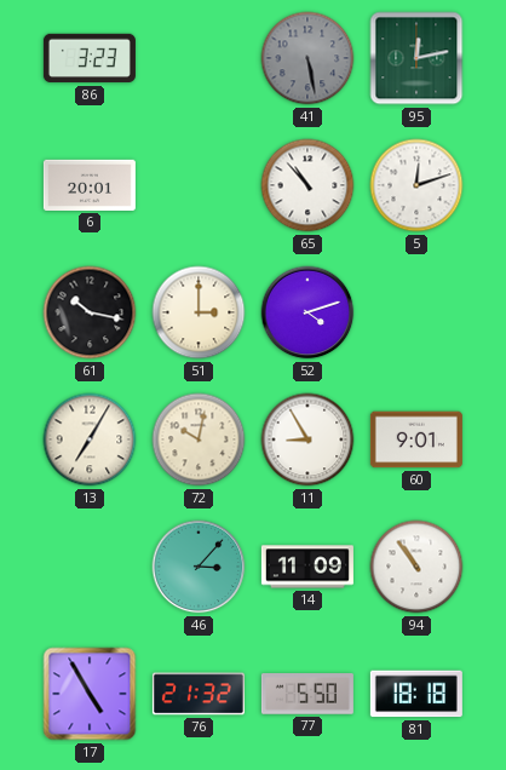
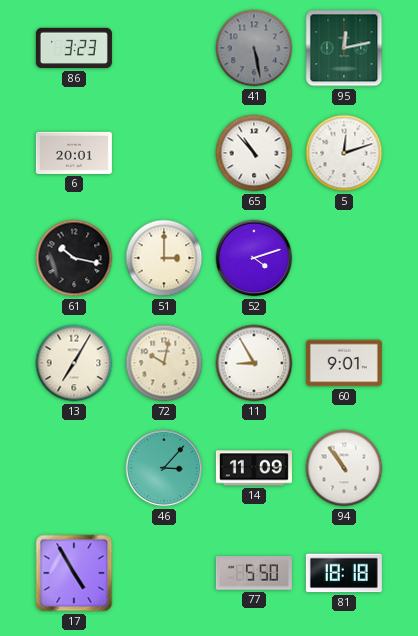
76: 21:32 -> none
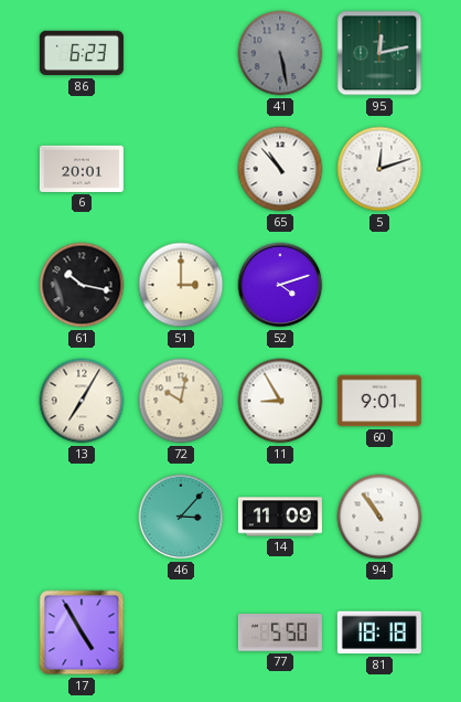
86: 3:23 -> 6:23
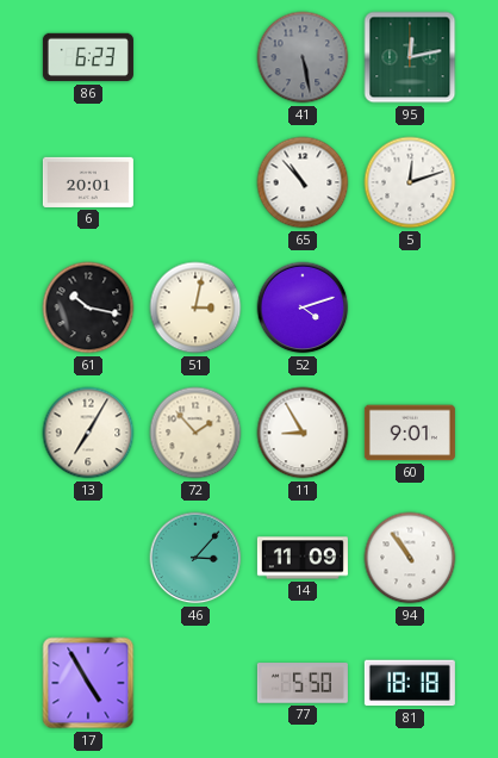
51: 3:00 -> 3:02
72: 10:02 -> 1:53
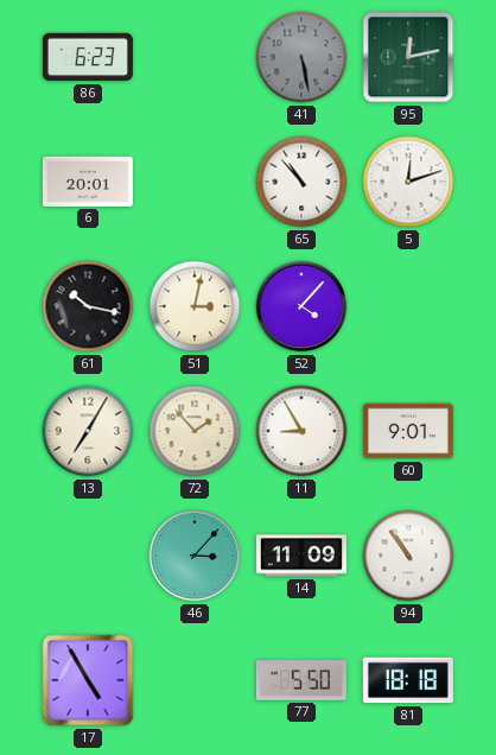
52: 4:12 -> 4:07
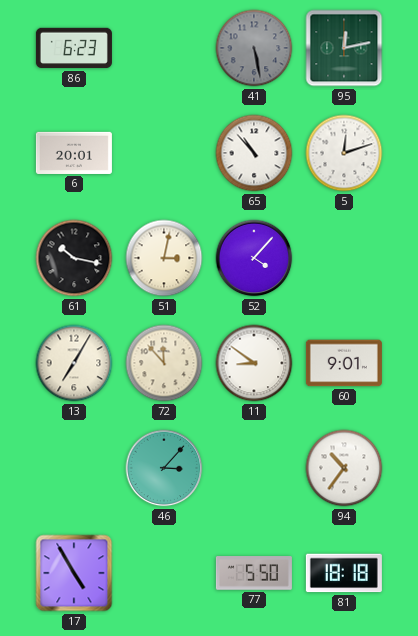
72: 1:53 -> 11:53
11: 8:55 -> 8:51
14: 11:09 -> none
94: 10:54 -> 10:36
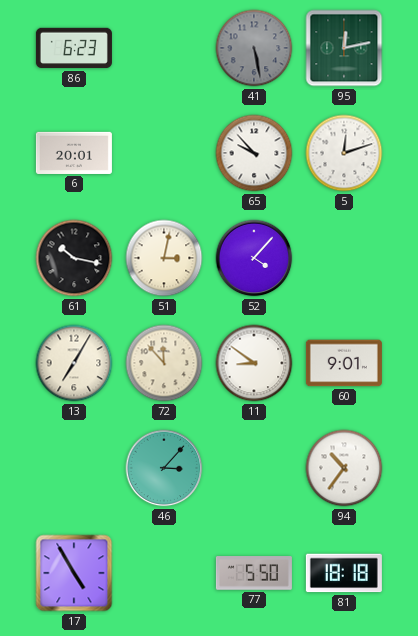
65: 10:53 -> 9:53
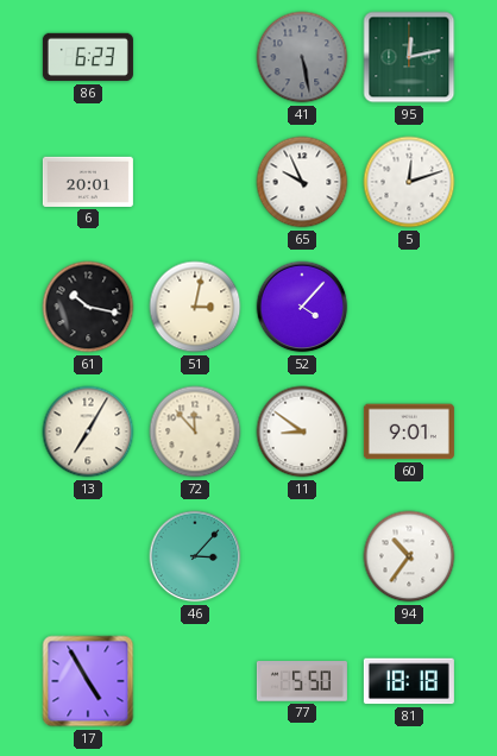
65: 9:53 -> 9:56
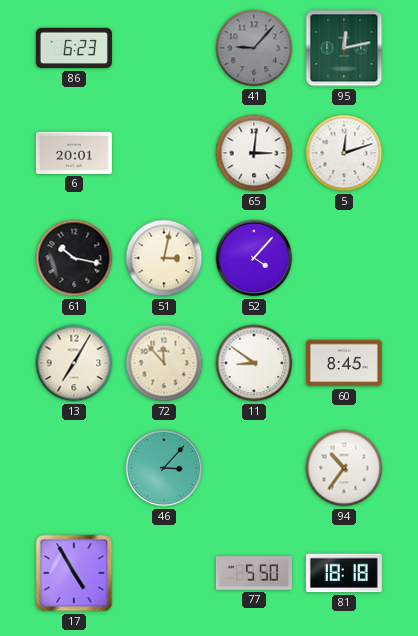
41: 5:28 -> 9:07
65: 9:56 -> 3:01
60: 9:01 -> 8:45
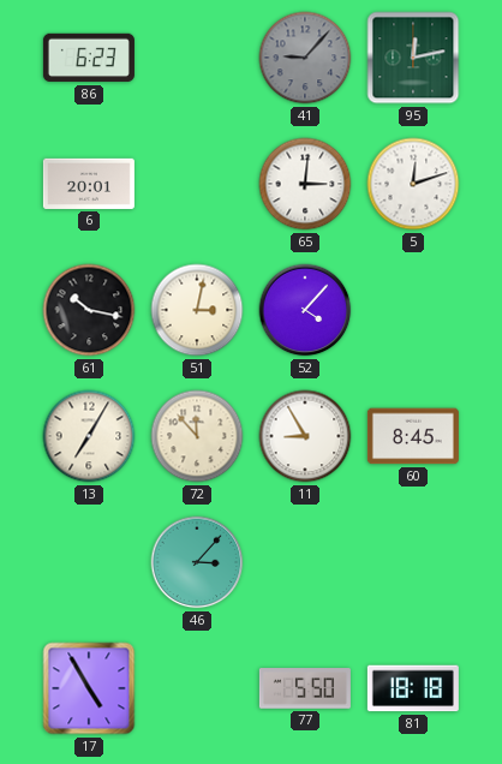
11: 8:51 -> 8:55
94: 10:36 -> none
